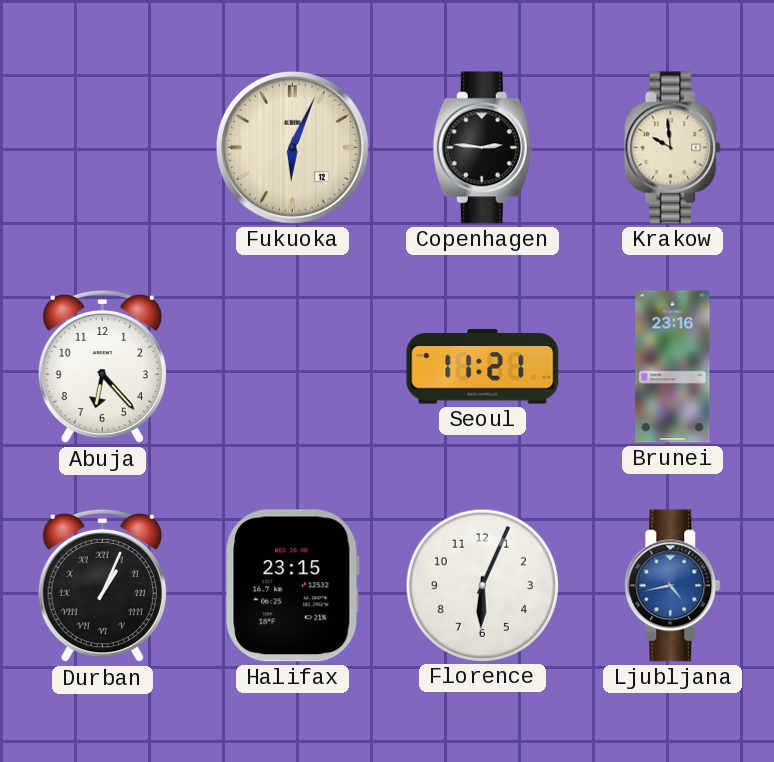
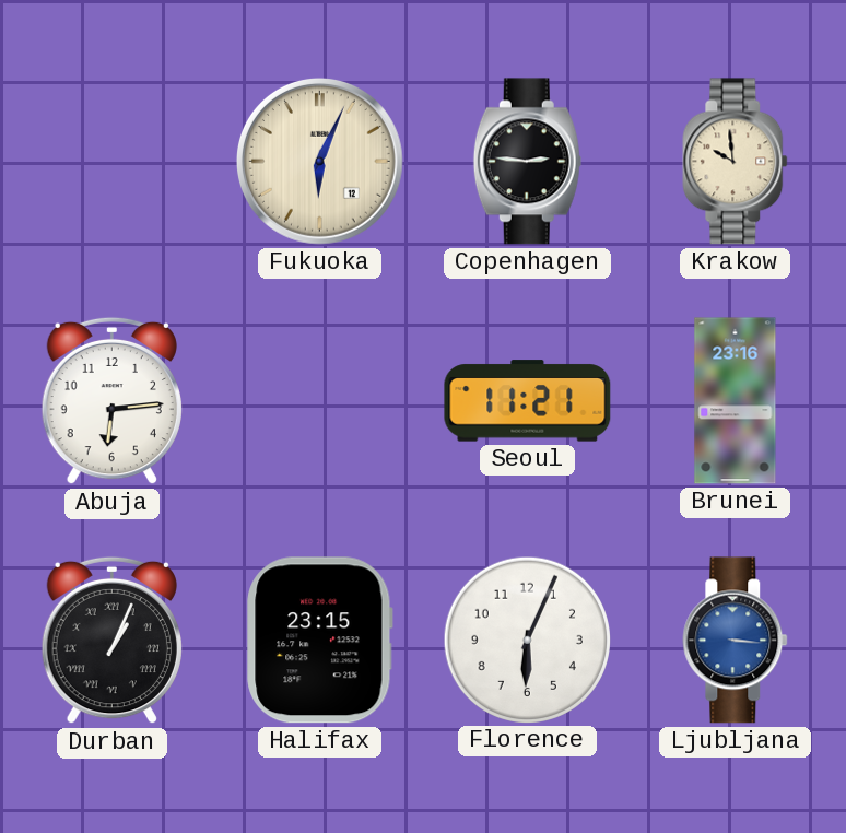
Abuja: 6:23 -> 6:14
Ljubljana: 4:43 -> 3:16
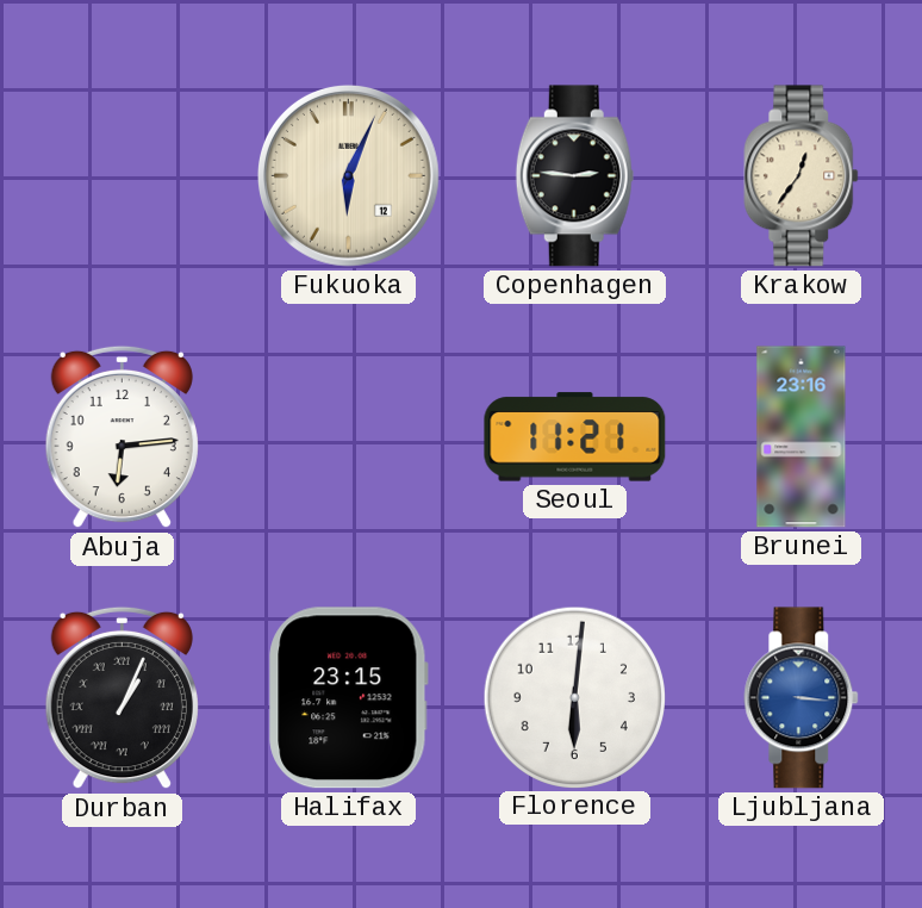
Krakow: 9:59 -> 12:36
Florence: 6:04 -> 6:01
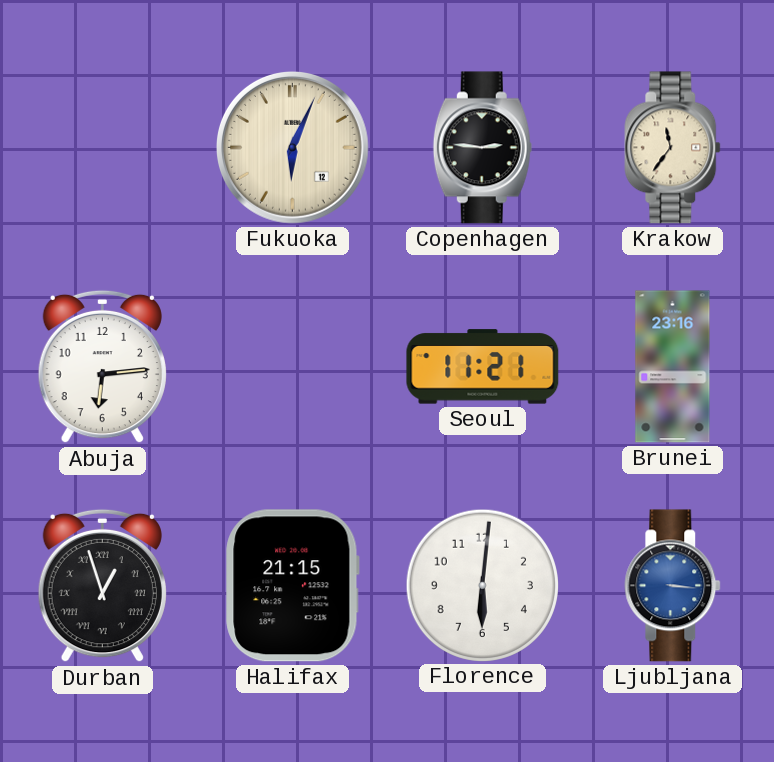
Krakow: 12:36 -> 11:36
Durban: 1:04 -> 12:57
Halifax: 23:15 -> 21:15
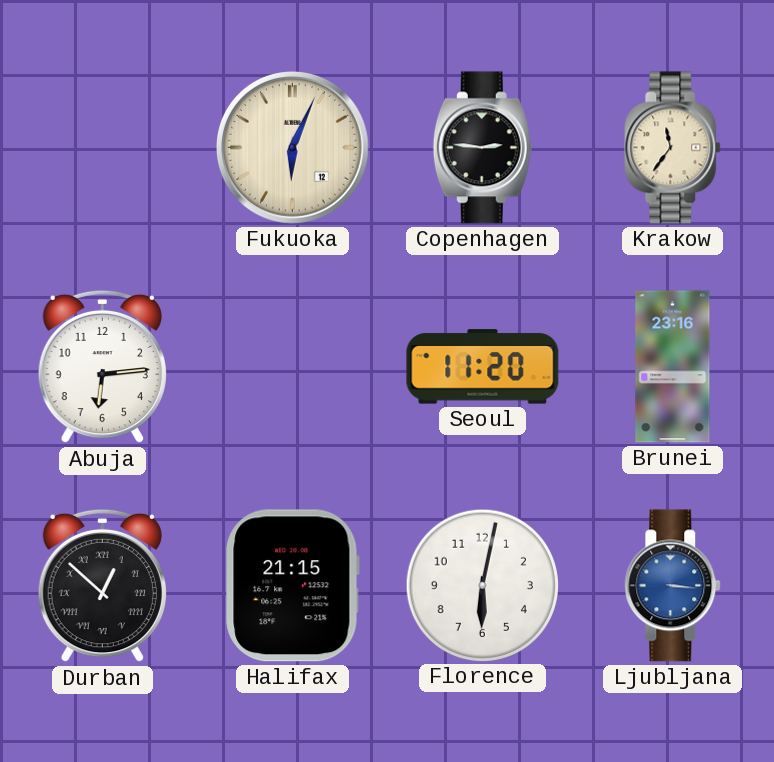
Seoul: 11:21 -> 11:20
Durban: 12:57 -> 12:52
Florence: 6:01 -> 6:02
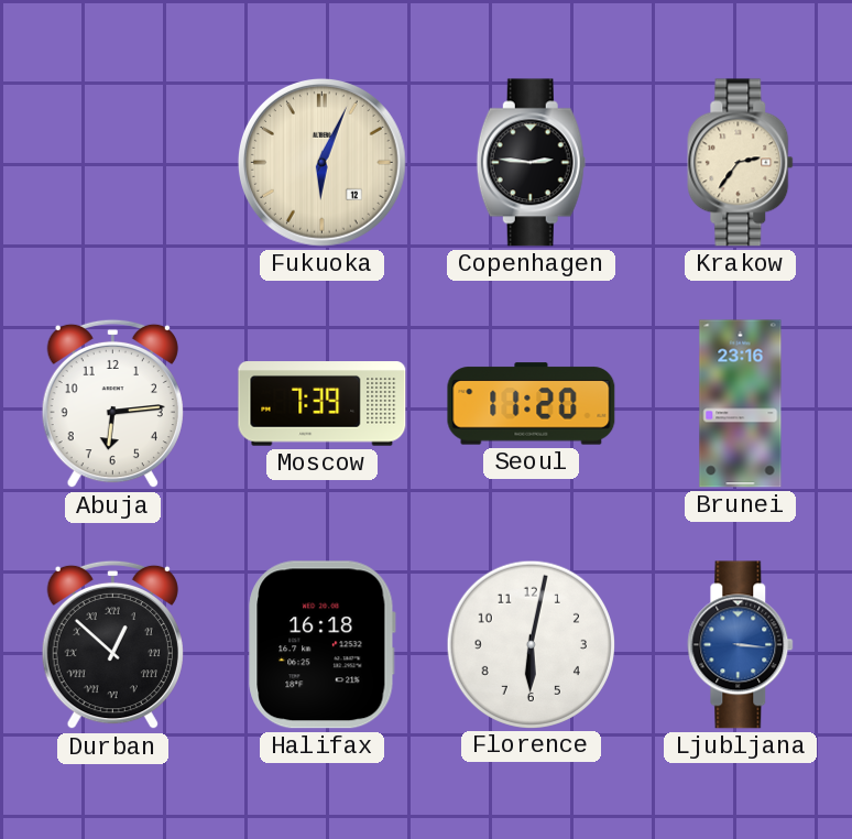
Krakow: 11:36 -> 2:36
Moscow: none -> 7:39
Halifax: 21:15 -> 16:18
